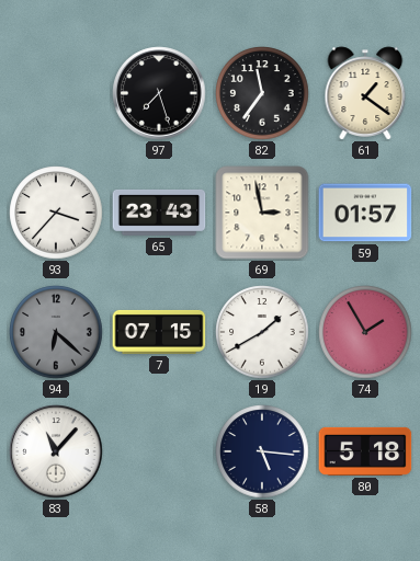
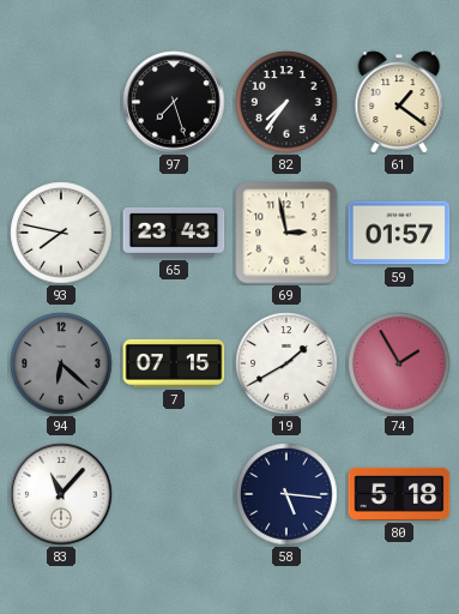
82: 11:36 -> 7:36
93: 3:37 -> 7:47
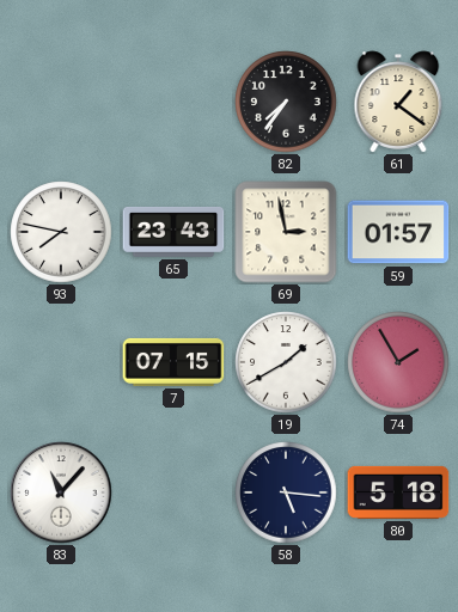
97: 7:27 -> none
94: 6:22 -> none
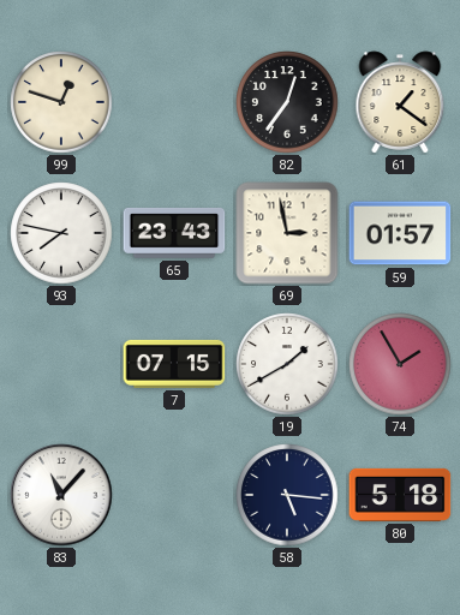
99: none -> 12:48
82: 7:36 -> 12:36
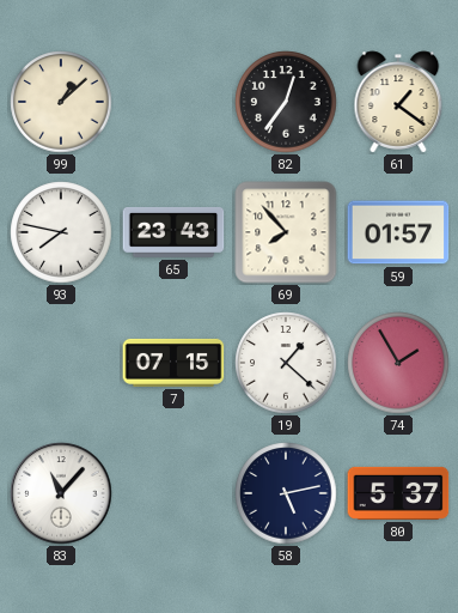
99: 12:48 -> 1:08
69: 2:58 -> 7:53
19: 1:40 -> 1:22
58: 5:16 -> 5:13
80: 5:18 -> 5:37
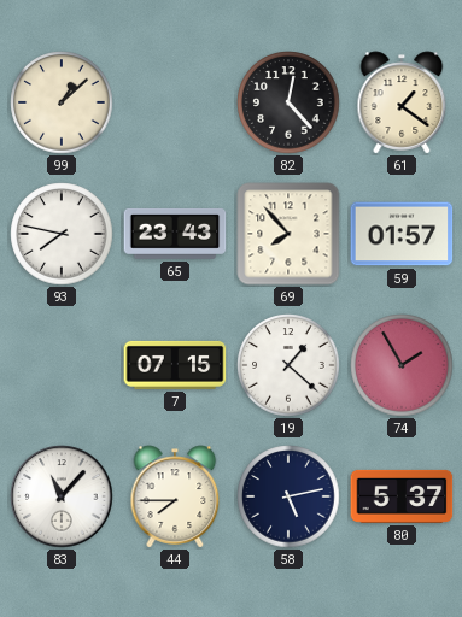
82: 12:36 -> 12:23
44: none -> 7:45
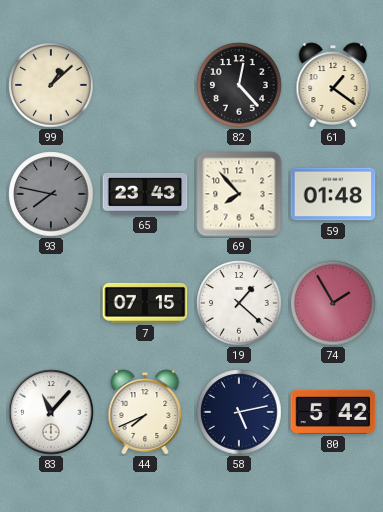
93 dial: white -> grey
59: 01:57 -> 01:48
44: 7:45 -> 7:41
80: 5:37 -> 5:42
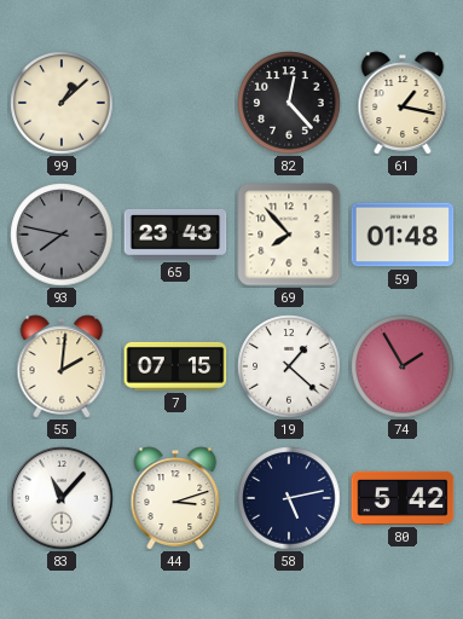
61: 1:21 -> 1:17
55: none -> 2:01
44: 7:41 -> 3:12
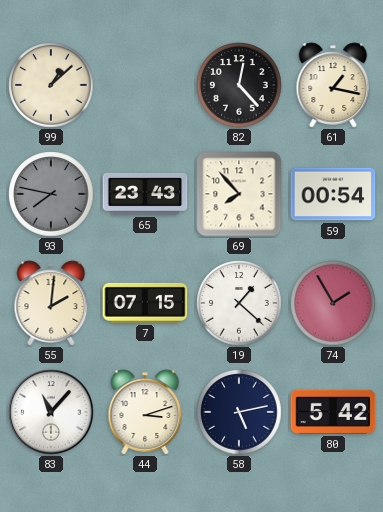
59: 01:48 -> 00:54
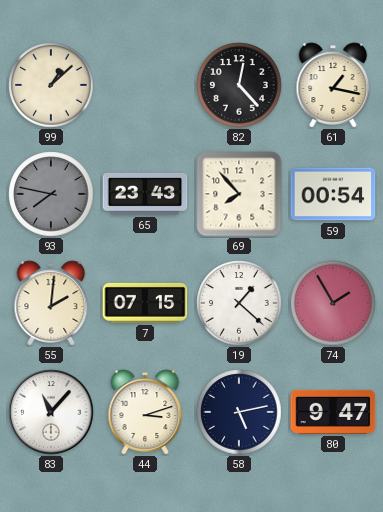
80: 5:42 -> 9:47
